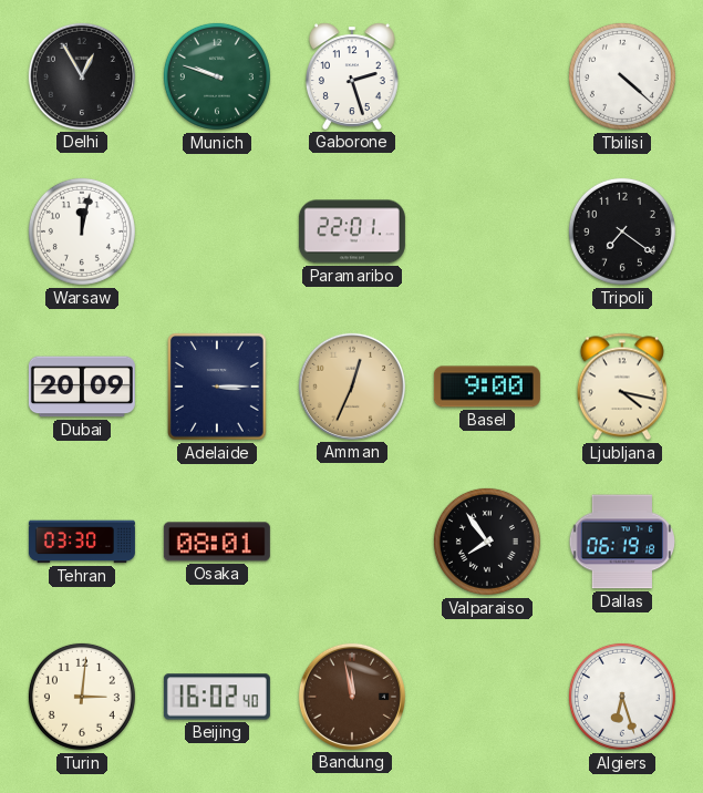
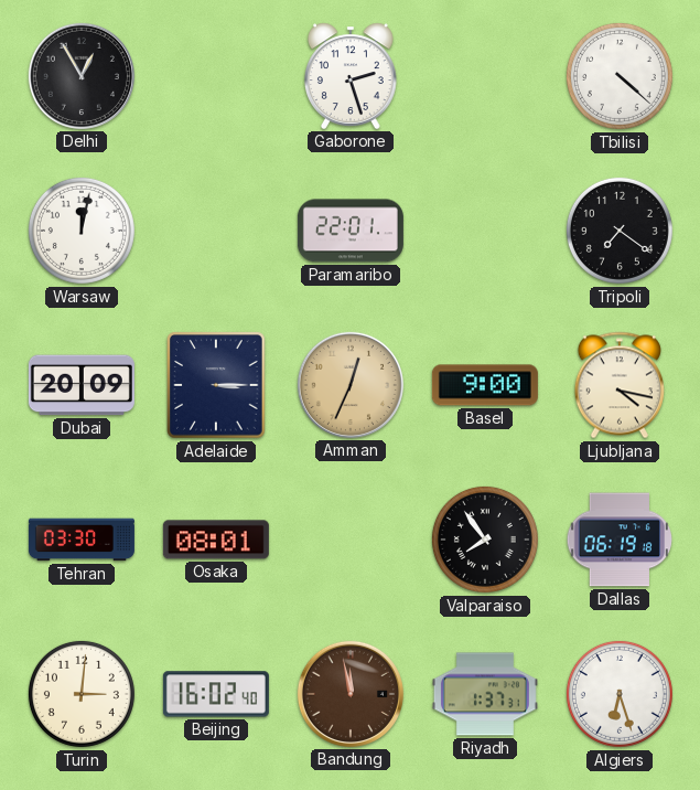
Munich: 9:48 -> none
Riyadh: none -> 1:37
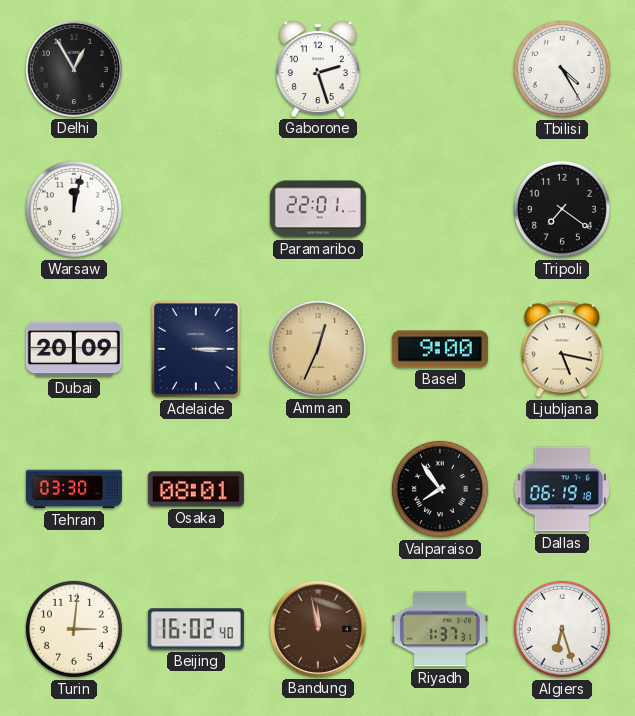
Tbilisi: 4:22 -> 4:25
Ljubljana: 4:17 -> 5:17
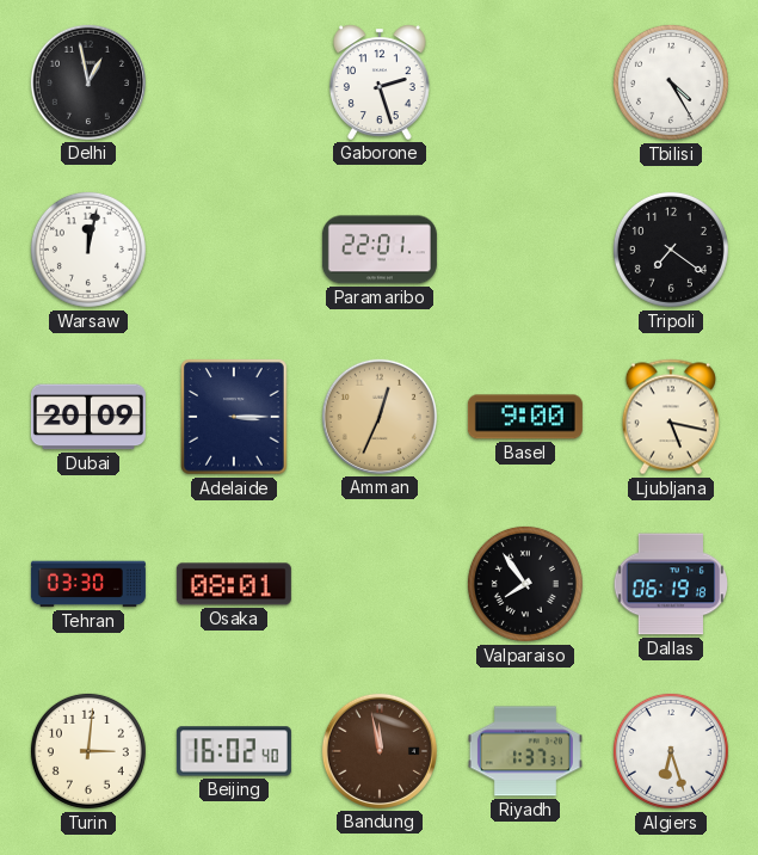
Delhi: 12:55 -> 12:58
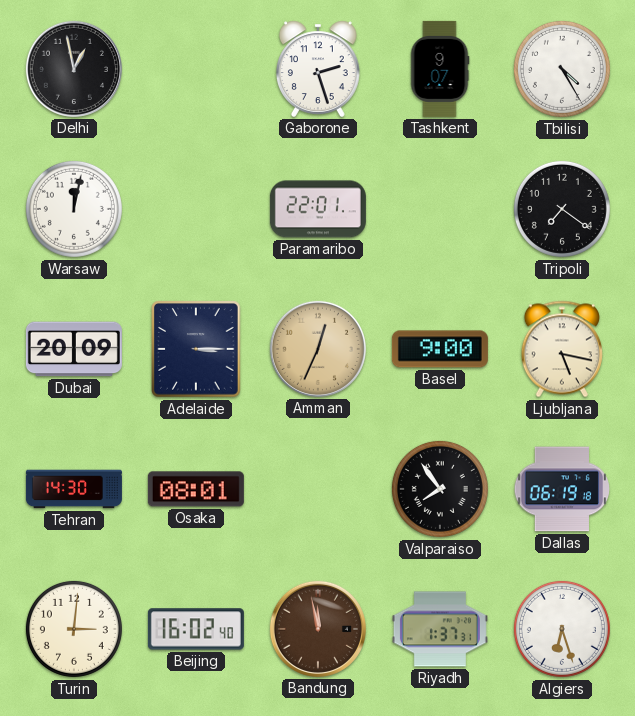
Tashkent: none -> 9:07
Tehran: 03:30 -> 14:30
